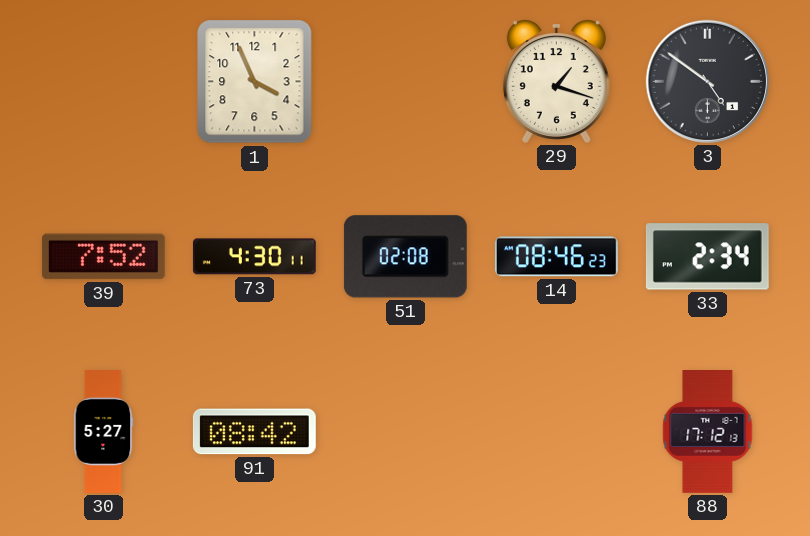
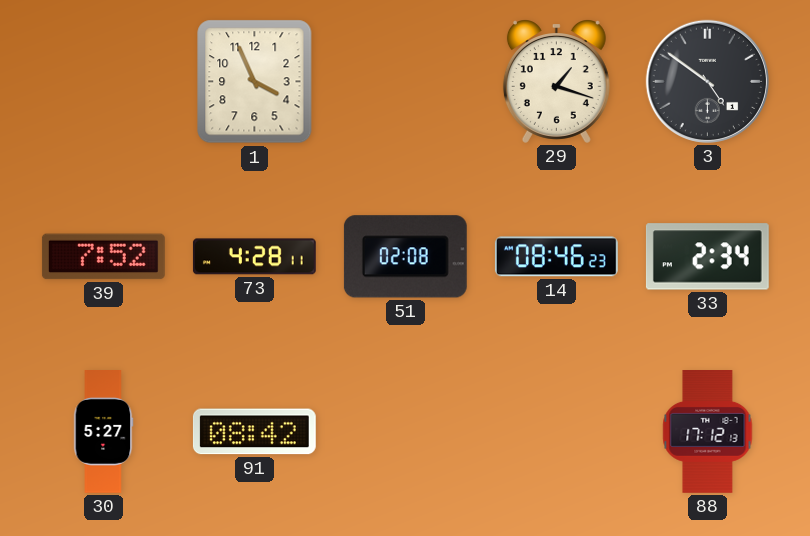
73: 4:30 -> 4:28
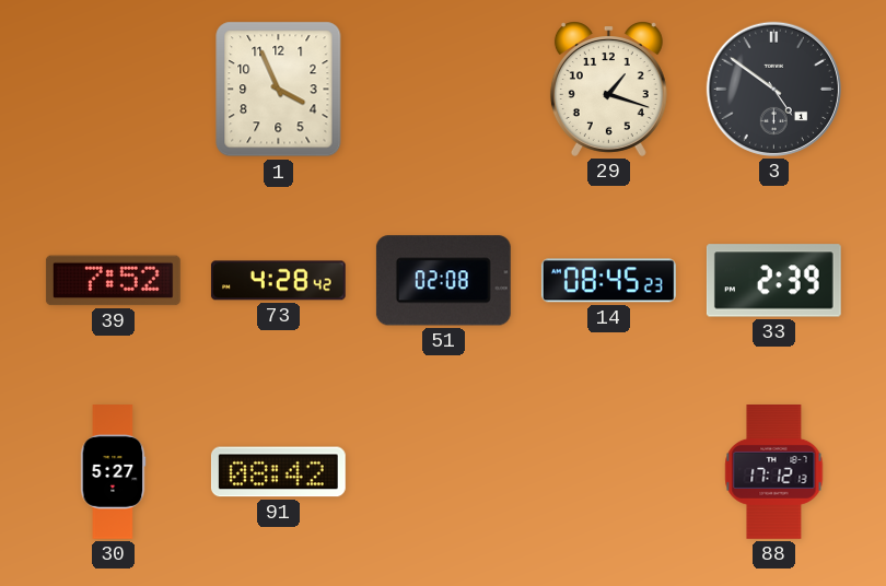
73: 4:28:11 -> 4:28:42
14: 08:46 -> 08:45
33: 2:34 -> 2:39
